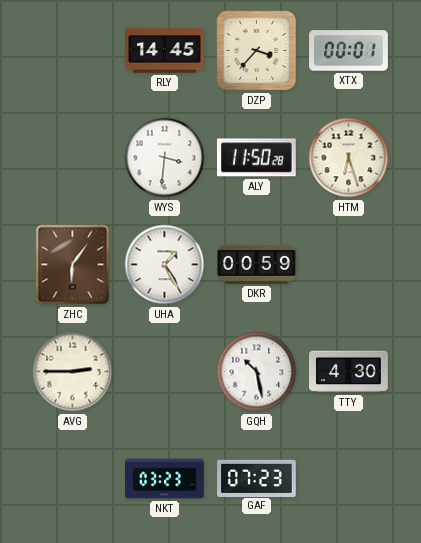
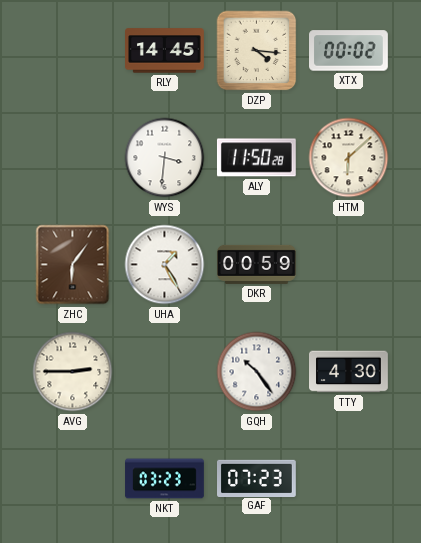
DZP: 3:37 -> 4:16
XTX: 00:01 -> 00:02
HTM: 6:27 -> 6:08
GQH: 10:28 -> 10:24
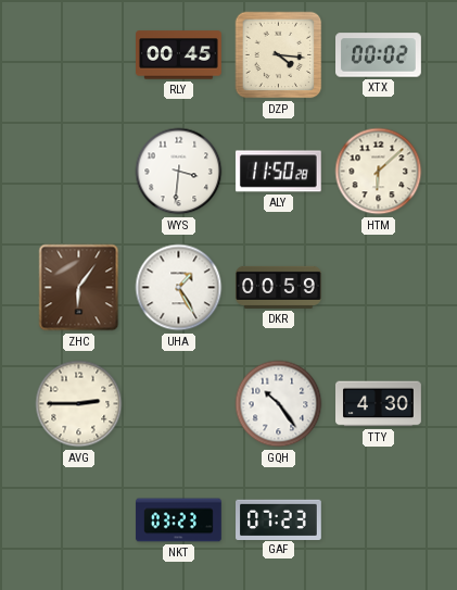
RLY: 14:45 -> 00:45
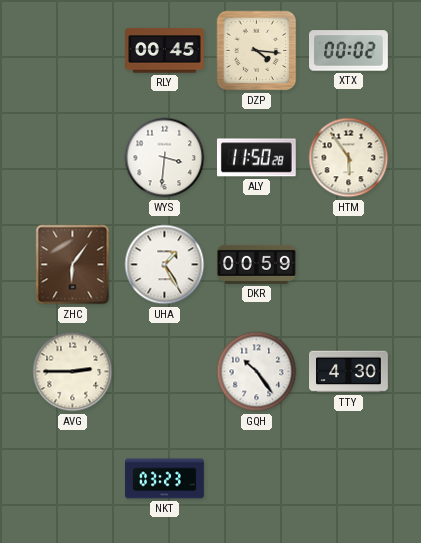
HTM: 6:08 -> 5:54
GAF: 07:23 -> none
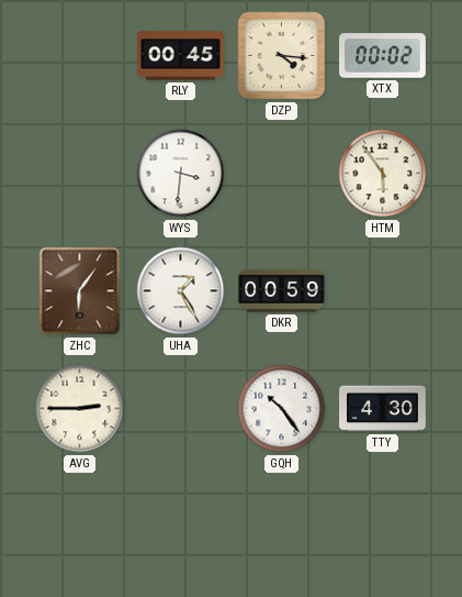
ALY: 11:50 -> none
NKT: 03:23 -> none
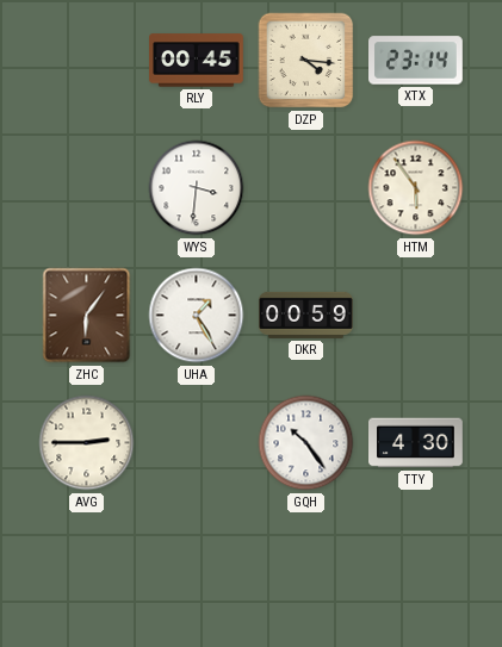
XTX: 00:02 -> 23:14
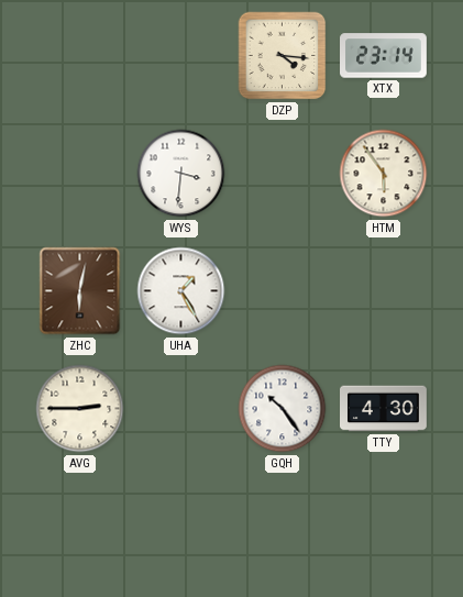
RLY: 00:45 -> none
ZHC: 6:06 -> 6:02
DKR: 00:59 -> none
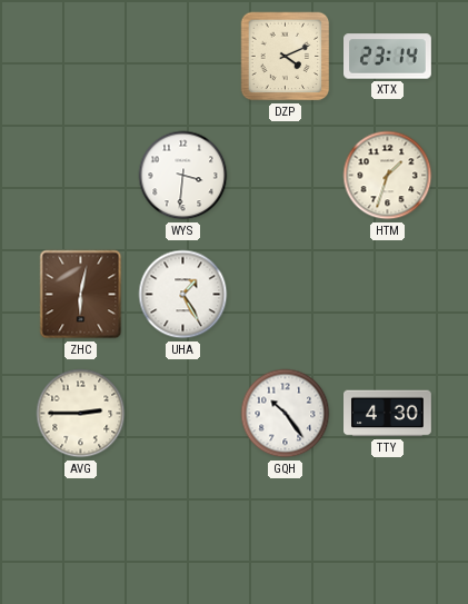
DZP: 4:16 -> 4:11
HTM: 5:54 -> 1:33
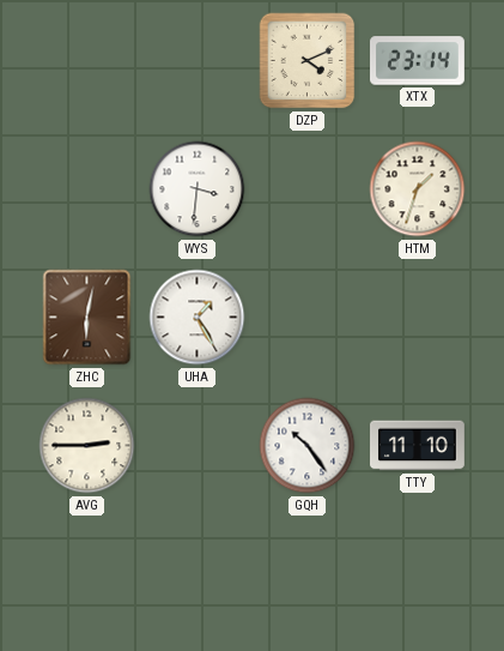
TTY: 4:30 -> 11:10
